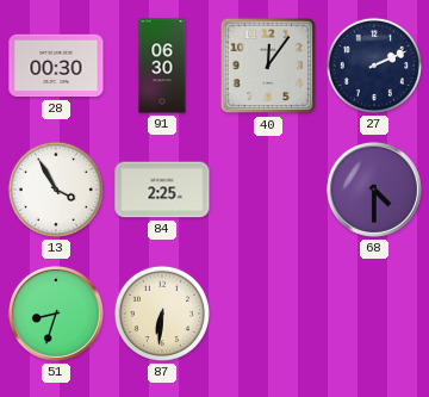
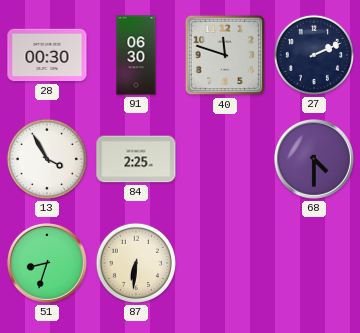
40: 12:06 -> 11:48
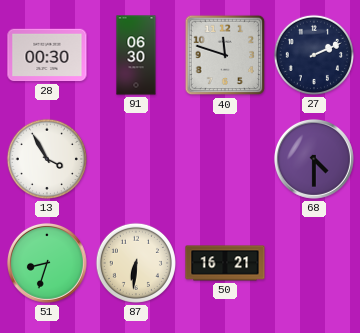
84: 2:25 -> none
50: none -> 16:21
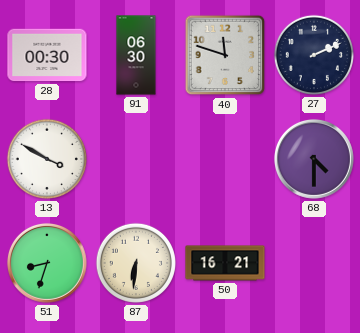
13: 3:55 -> 3:50
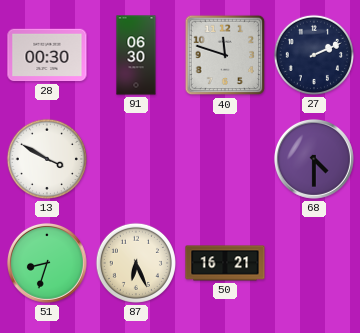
87: 6:31 -> 6:26
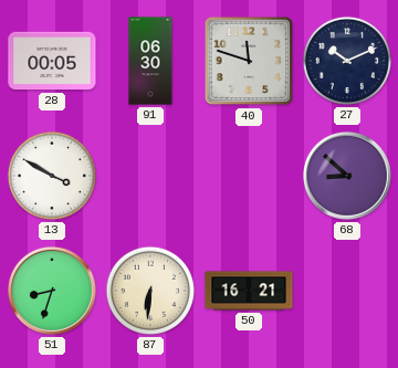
28: 00:30 -> 00:05
27: 2:11 -> 10:11
68: 4:30 -> 8:52
87: 6:26 -> 6:31
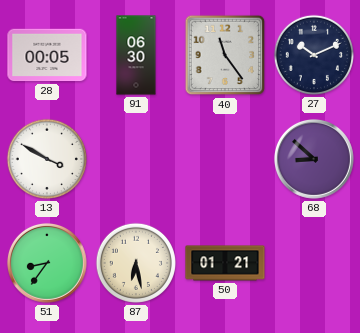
40: 11:48 -> 11:24
51: 8:33 -> 8:36
87: 6:31 -> 6:28
50: 16:21 -> 01:21
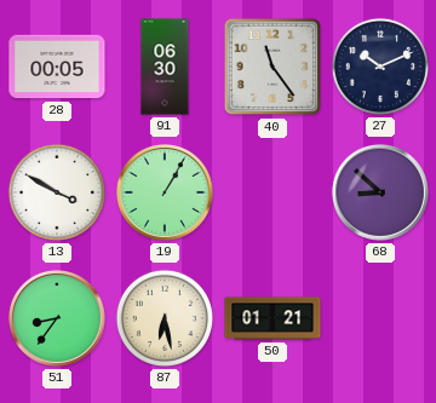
19: none -> 1:05
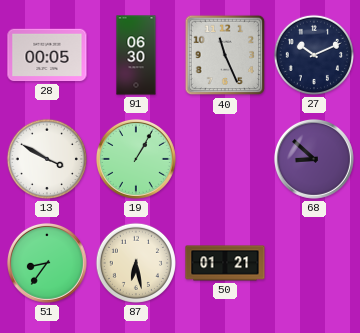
40: 11:24 -> 11:26
